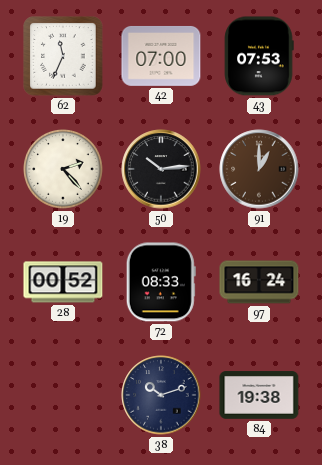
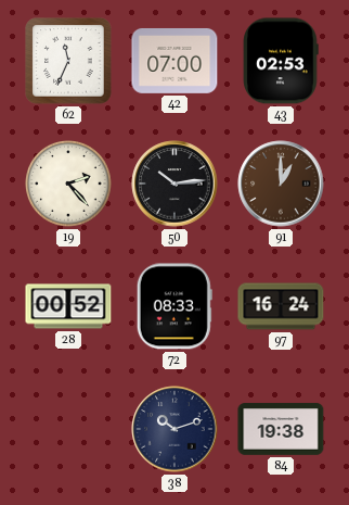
43: 07:53 -> 02:53
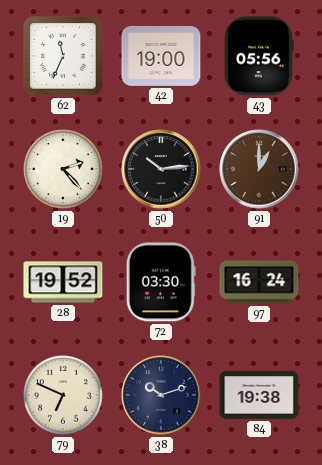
42: 07:00 -> 19:00
43: 02:53 -> 05:56
28: 00:52 -> 19:52
72: 08:33 -> 03:30
79: none -> 6:49
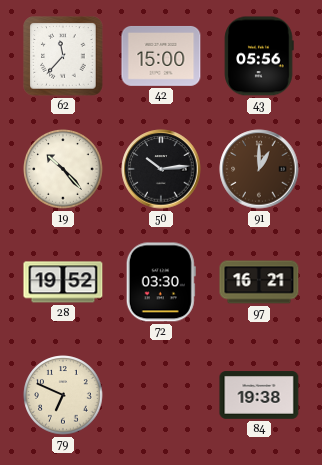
62: 11:34 -> 11:37
42: 19:00 -> 15:00
19: 2:23 -> 10:23
97: 16:24 -> 16:21
38: 10:12 -> none
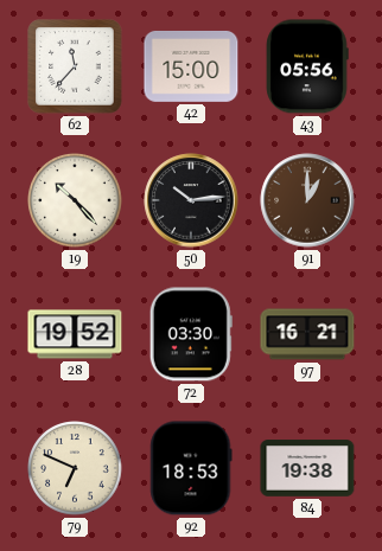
92: none -> 18:53
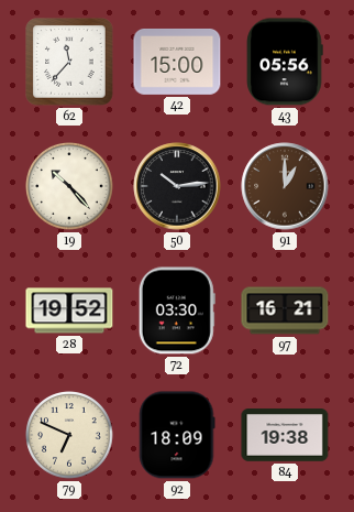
92: 18:53 -> 18:09
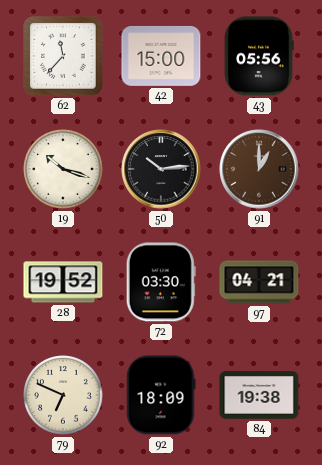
19: 10:23 -> 10:18
97: 16:21 -> 04:21
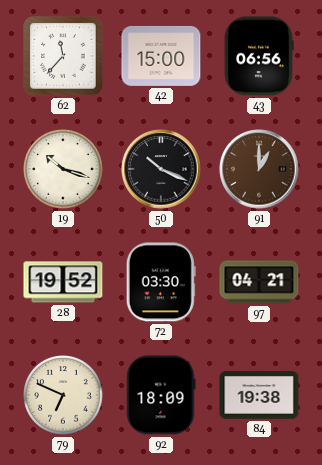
43: 05:56 -> 06:56
50: 10:14 -> 10:19
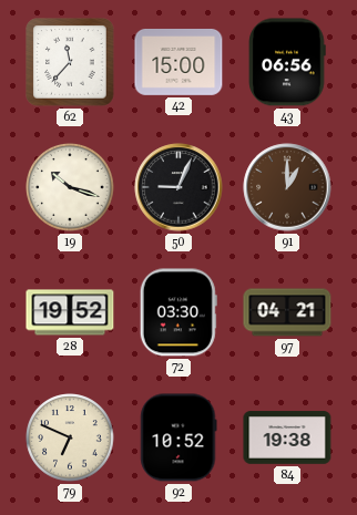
50: 10:19 -> 9:04
92: 18:09 -> 10:52
